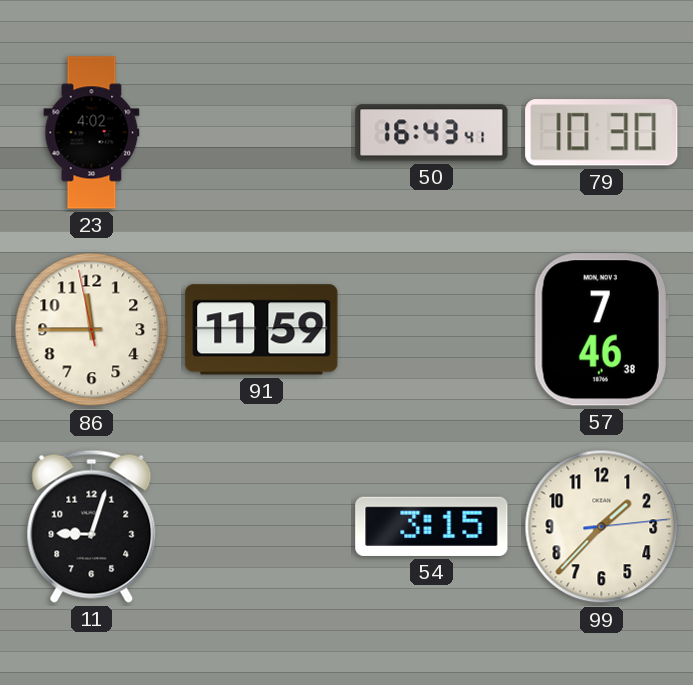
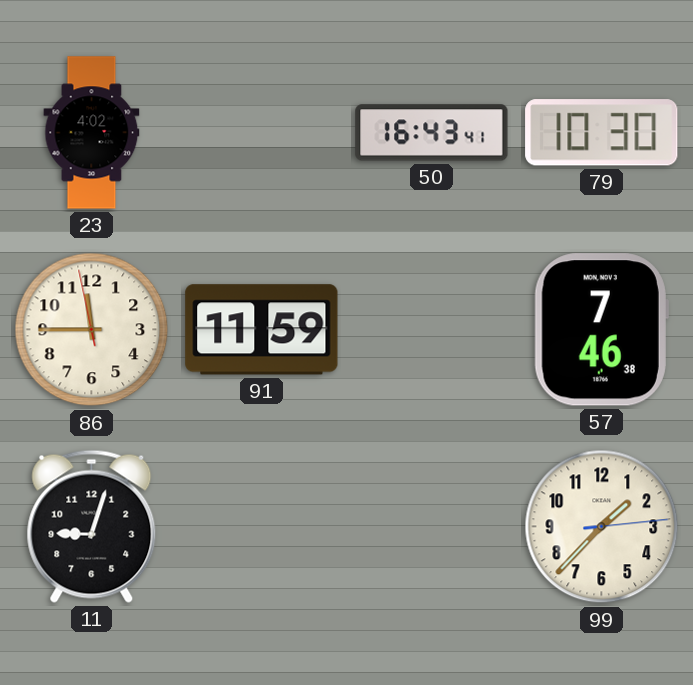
54: 3:15 -> none
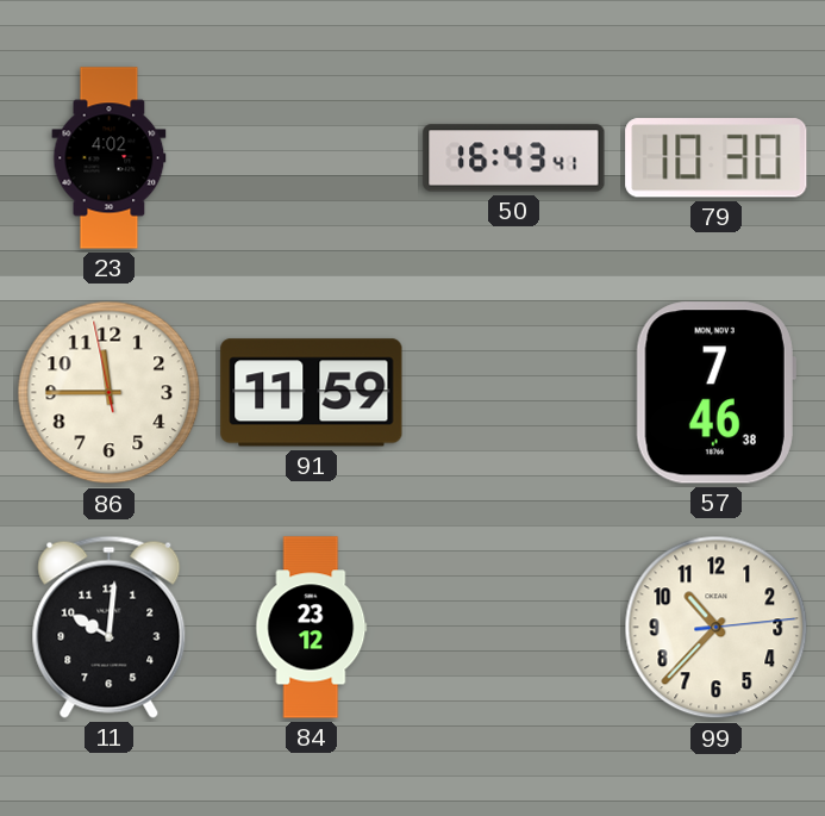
11: 9:03 -> 10:01
84: none -> 23:12
99: 1:37 -> 10:37
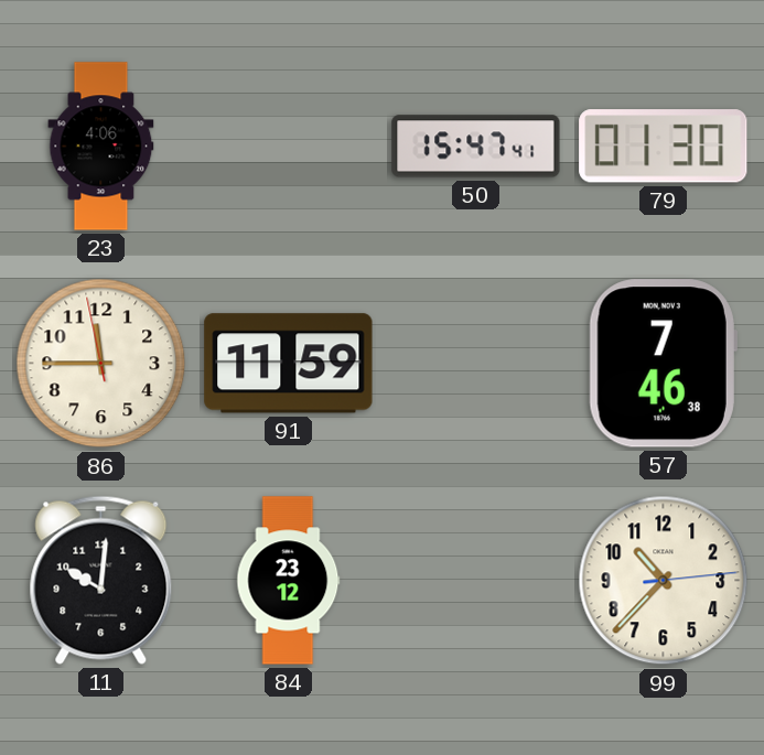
23: 4:02 -> 4:06
50: 16:43 -> 15:47
79: 10:30 -> 01:30
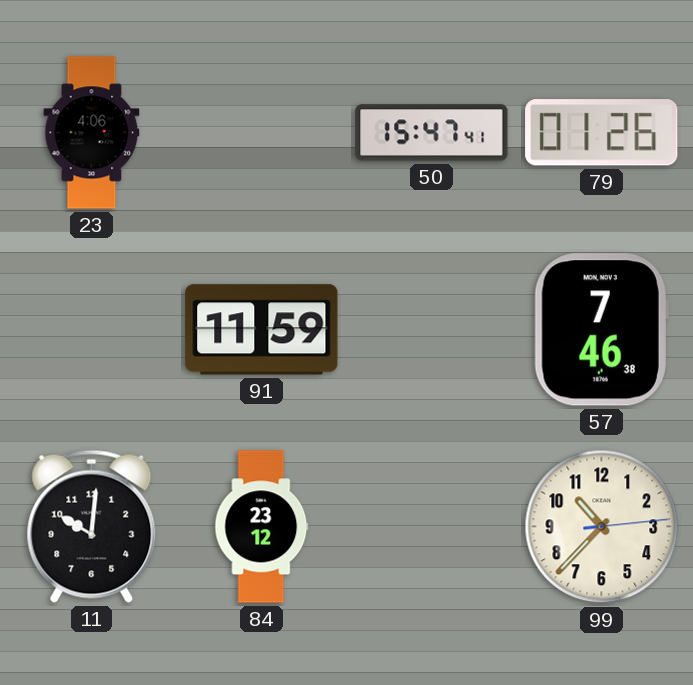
79: 01:30 -> 01:26
86: 11:44 -> none
